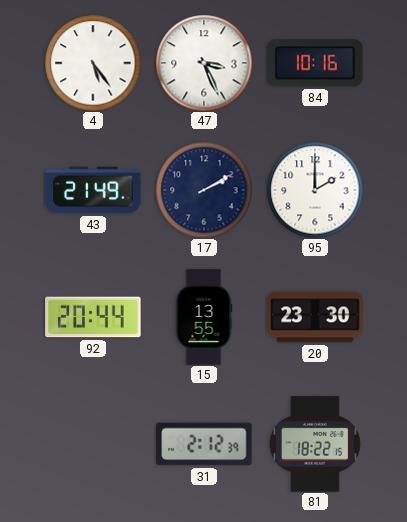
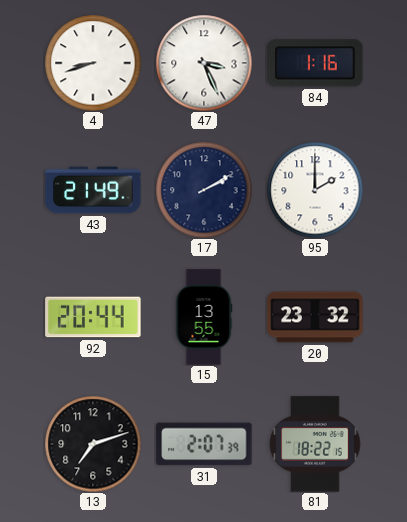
4: 5:24 -> 8:42
84: 10:16 -> 1:16
20: 23:30 -> 23:32
13: none -> 7:12
31: 2:12 -> 2:07
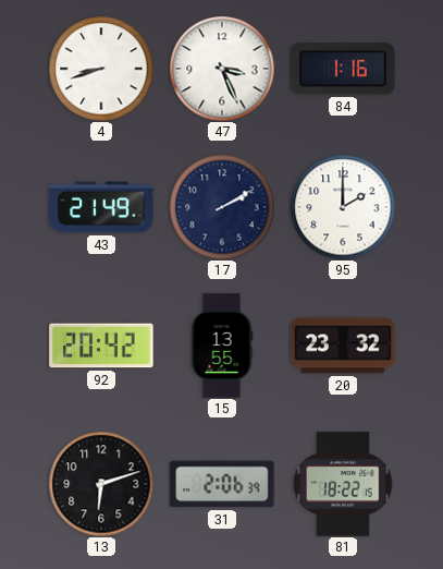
92: 20:44 -> 20:42
13: 7:12 -> 6:12
31: 2:07 -> 2:06
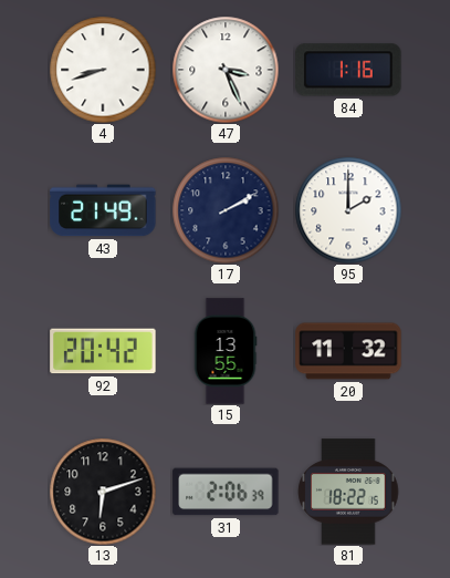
20: 23:32 -> 11:32
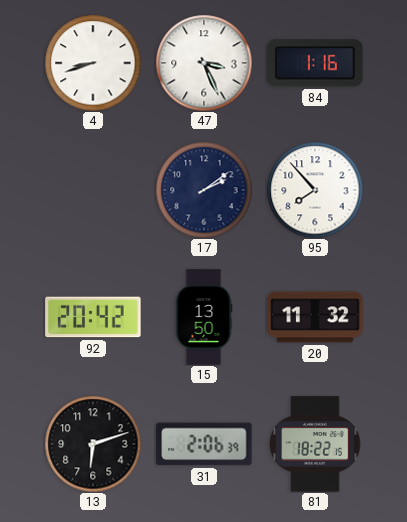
43: 21:49 -> none
17: 2:10 -> 2:09
95: 2:00 -> 7:53
15: 13:55 -> 13:50
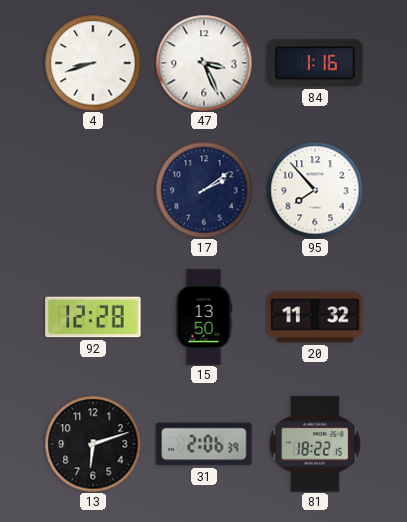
92: 20:42 -> 12:28
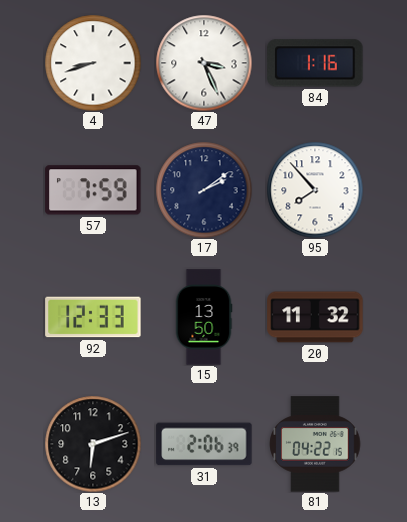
57: none -> 7:59
92: 12:28 -> 12:33
81: 18:22 -> 04:22
